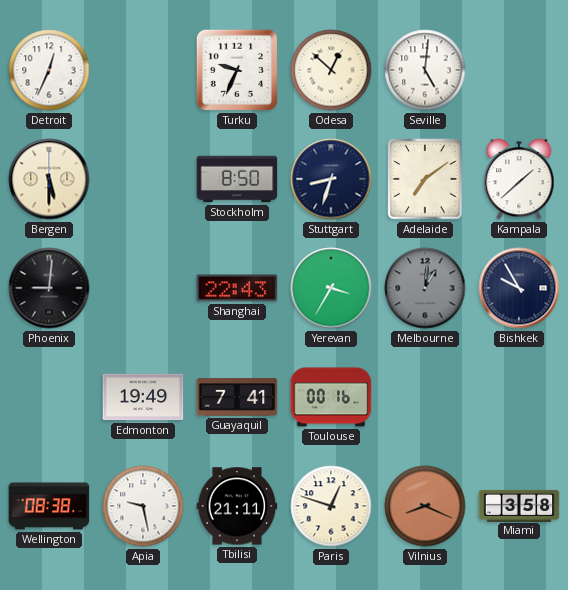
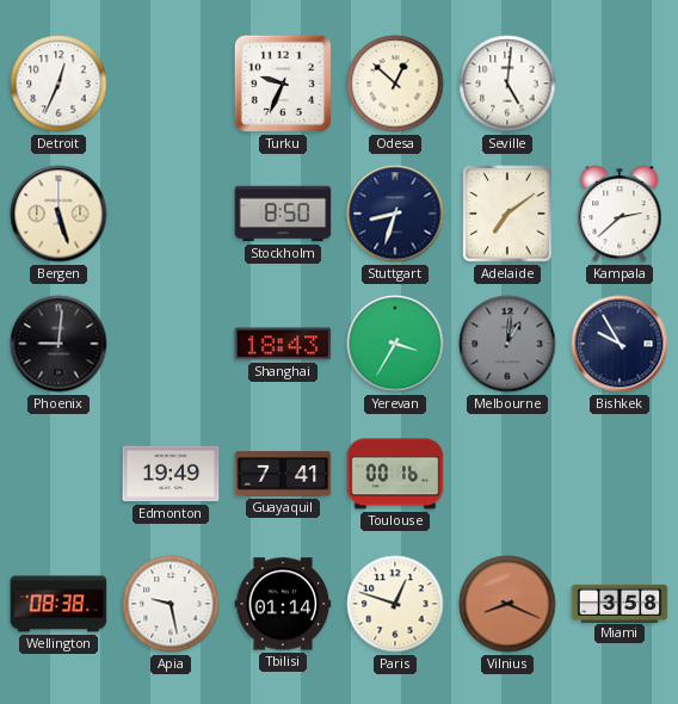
Bergen: 5:30 -> 5:27
Kampala: 1:38 -> 2:38
Shanghai: 22:43 -> 18:43
Tbilisi: 21:11 -> 01:14
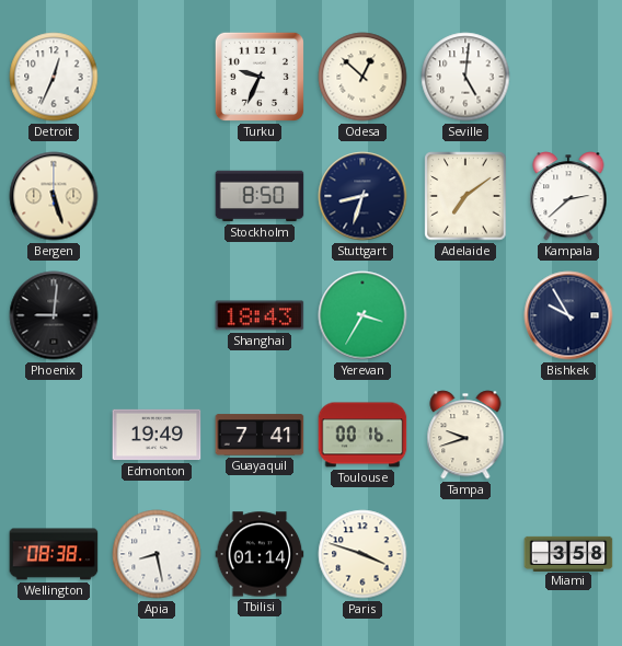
Melbourne: 1:01 -> none
Tampa: none -> 9:42
Apia: 9:28 -> 8:28
Paris: 12:48 -> 3:48
Vilnius: 8:19 -> none
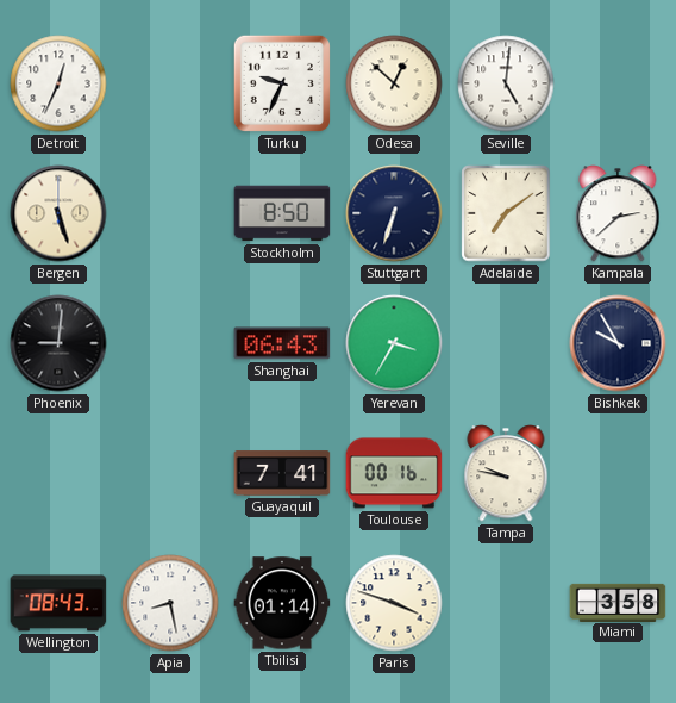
Stuttgart: 8:33 -> 6:33
Shanghai: 18:43 -> 06:43
Edmonton: 19:49 -> none
Tampa: 9:42 -> 9:47
Wellington: 08:38 -> 08:43
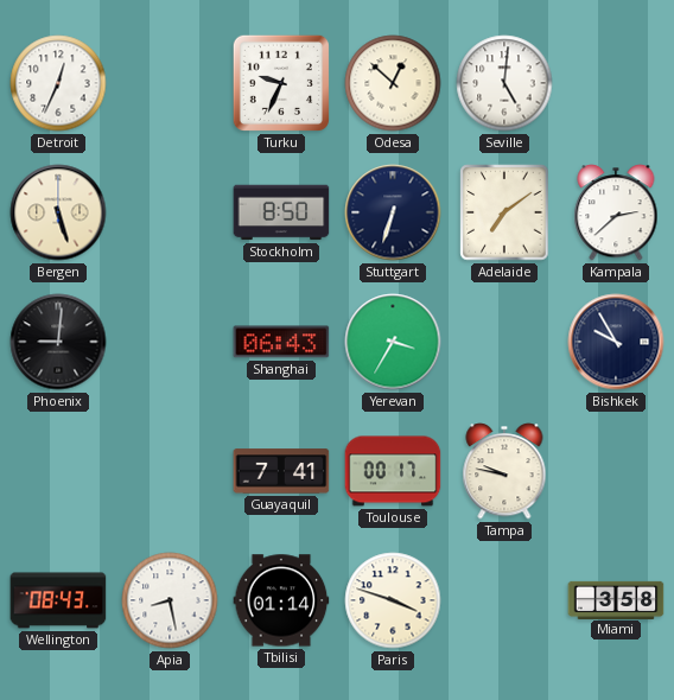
Toulouse: 00:16 -> 00:17
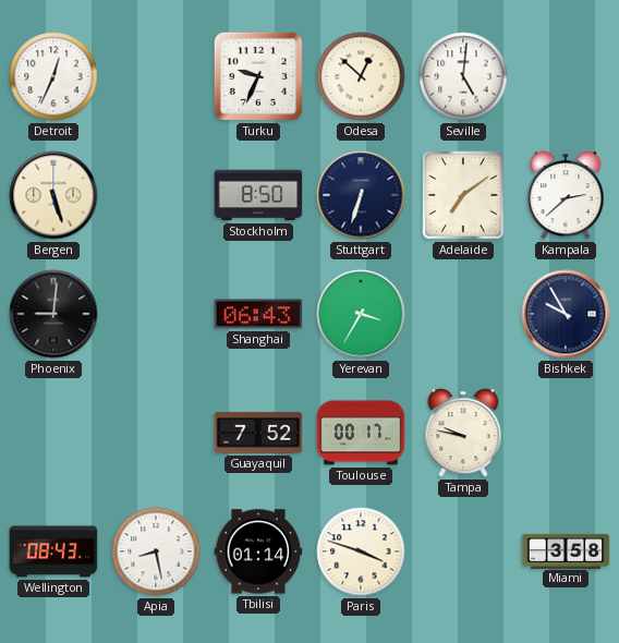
Guayaquil: 7:41 -> 7:52
